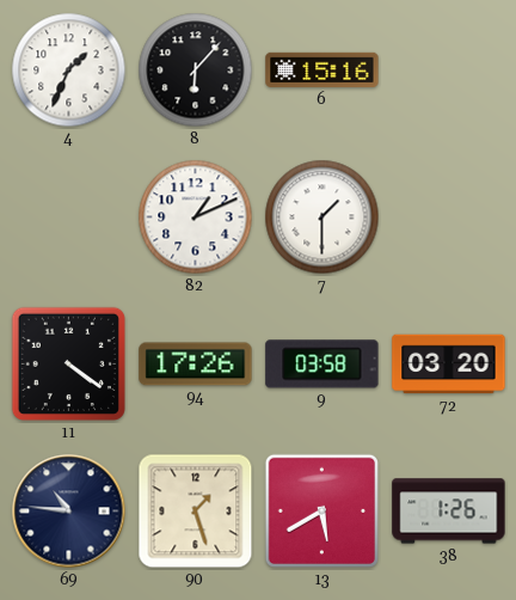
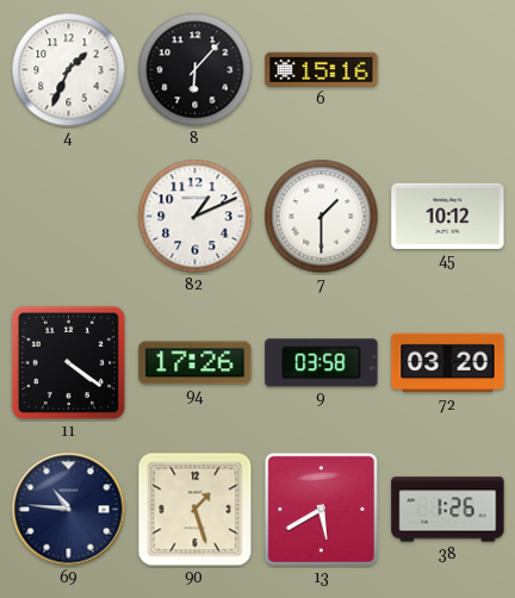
45: none -> 10:12
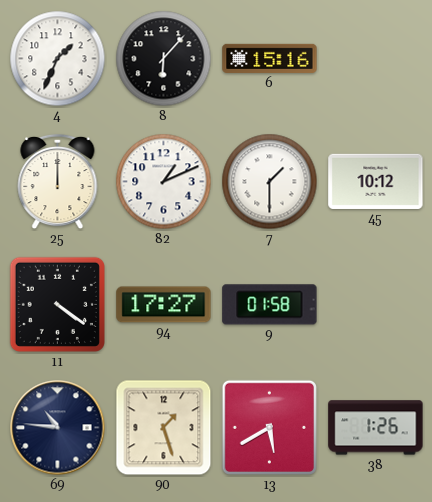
25: none -> 12:00
94: 17:26 -> 17:27
9: 03:58 -> 01:58
72: 03:20 -> none
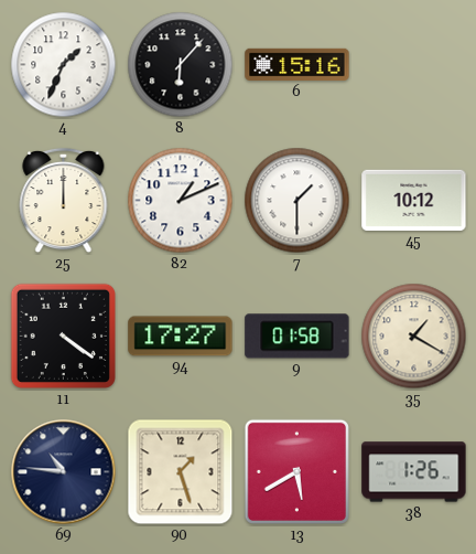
35: none -> 1:20
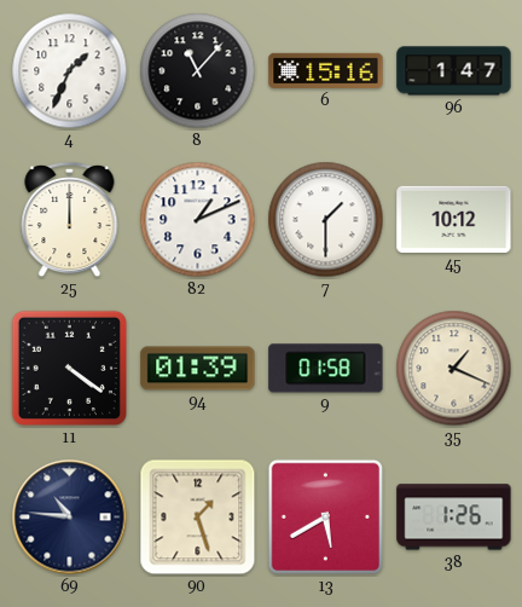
8: 6:07 -> 11:07
96: none -> 1:47
94: 17:27 -> 01:39
35: 1:20 -> 1:19
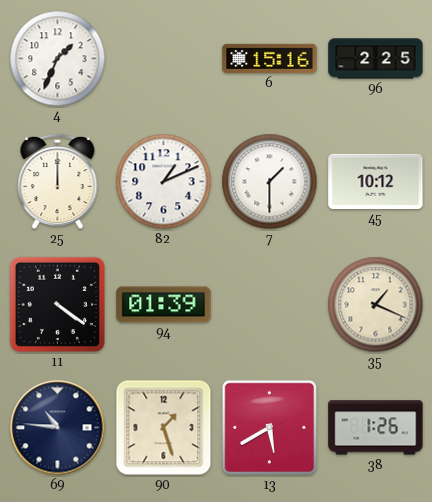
8: 11:07 -> none
96: 1:47 -> 2:25
9: 01:58 -> none
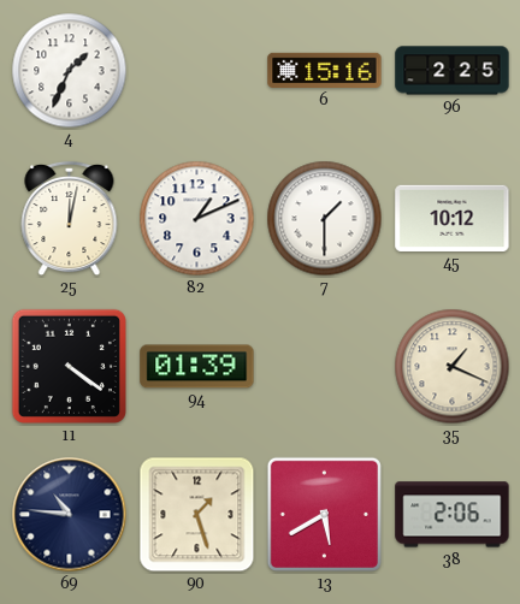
25: 12:00 -> 12:02
38: 1:26 -> 2:06
